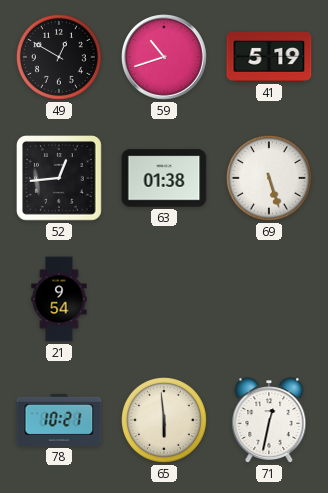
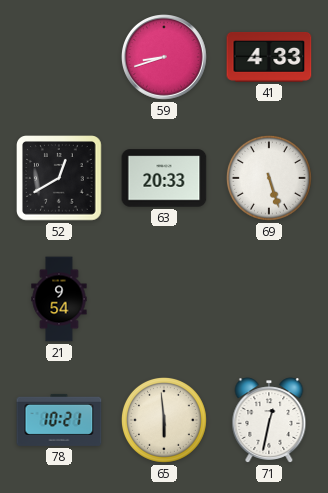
49: 12:50 -> none
59: 10:42 -> 8:42
41: 5:19 -> 4:33
52: 12:44 -> 12:40
63: 01:38 -> 20:33
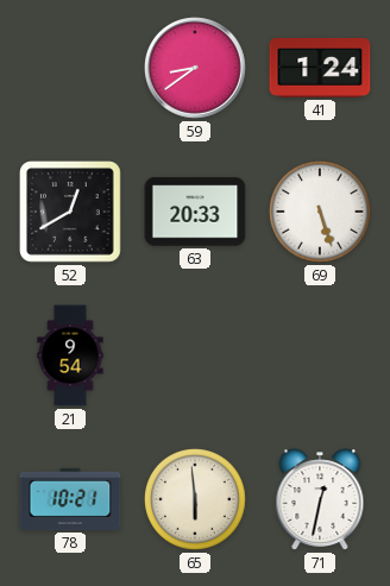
59: 8:42 -> 8:39
41: 4:33 -> 1:24
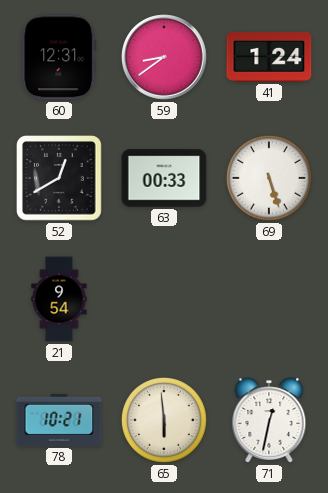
60: none -> 12:31
63: 20:33 -> 00:33
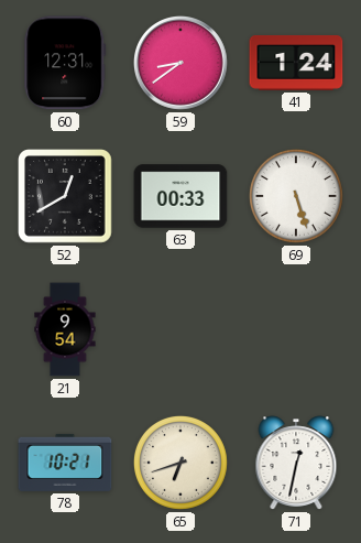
65: 5:59 -> 6:42
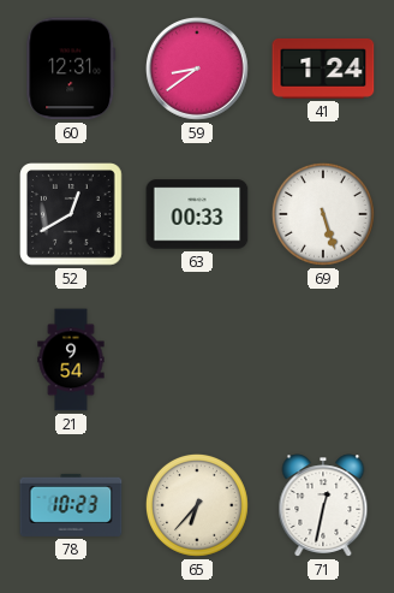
78: 10:21 -> 10:23
65: 6:42 -> 6:37
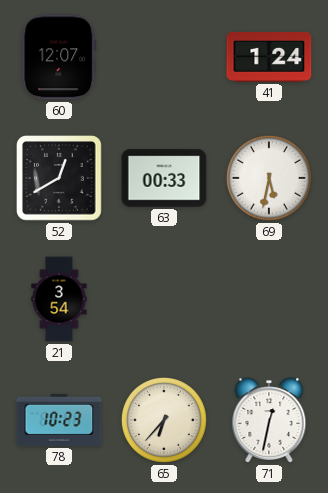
60: 12:31 -> 12:07
59: 8:39 -> none
69: 5:27 -> 5:32
21: 9:54 -> 3:54
